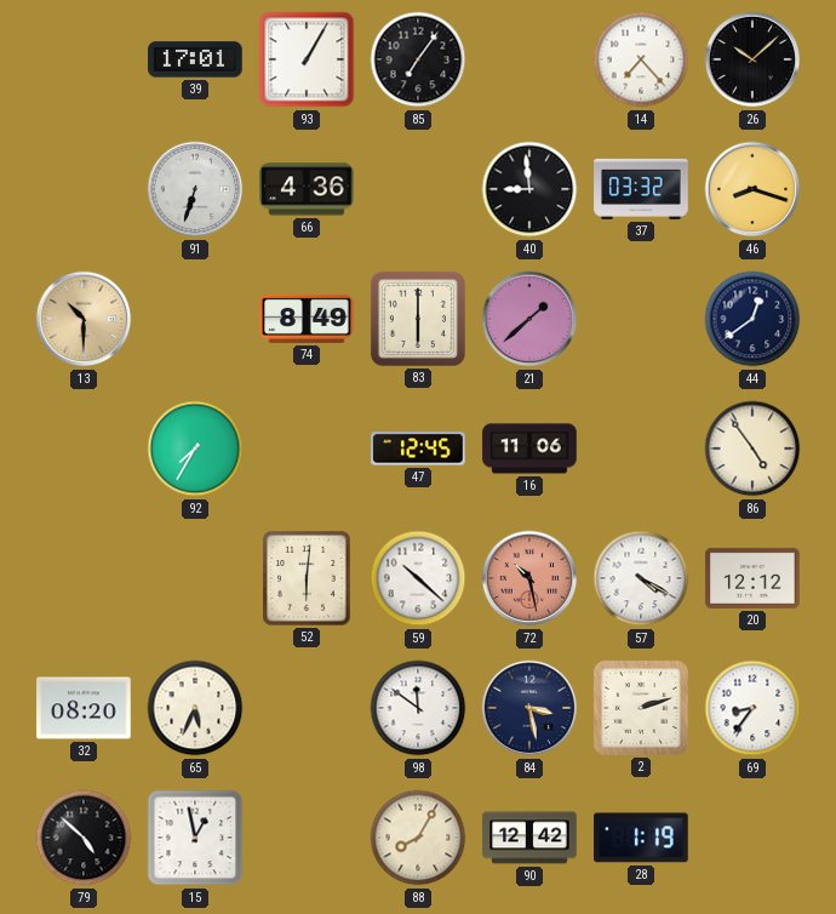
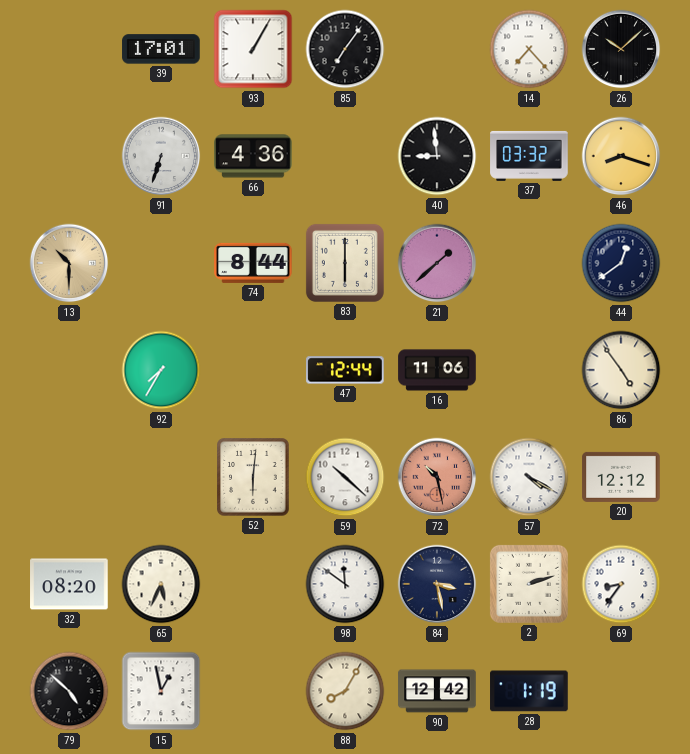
74: 8:49 -> 8:44
47: 12:45 -> 12:44
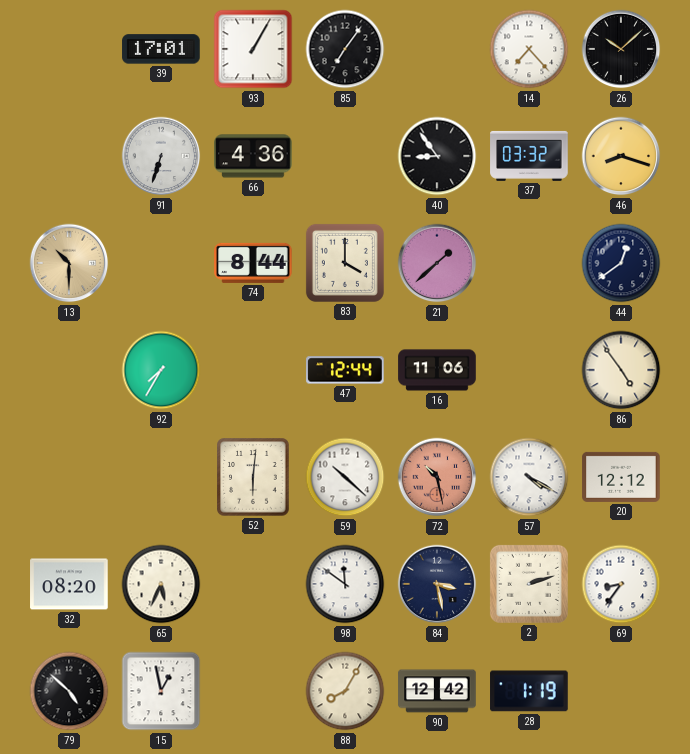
40: 8:59 -> 8:54
83: 6:00 -> 4:00
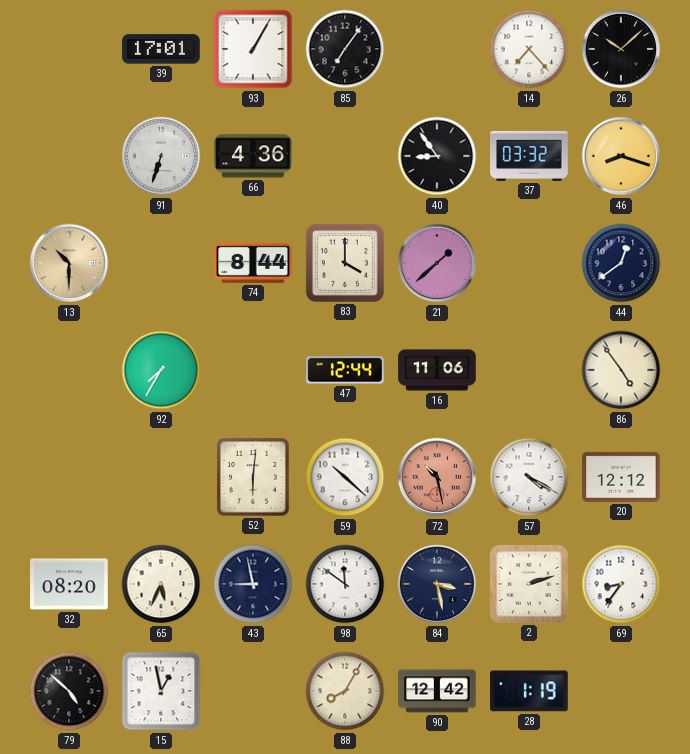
43: none -> 8:58
